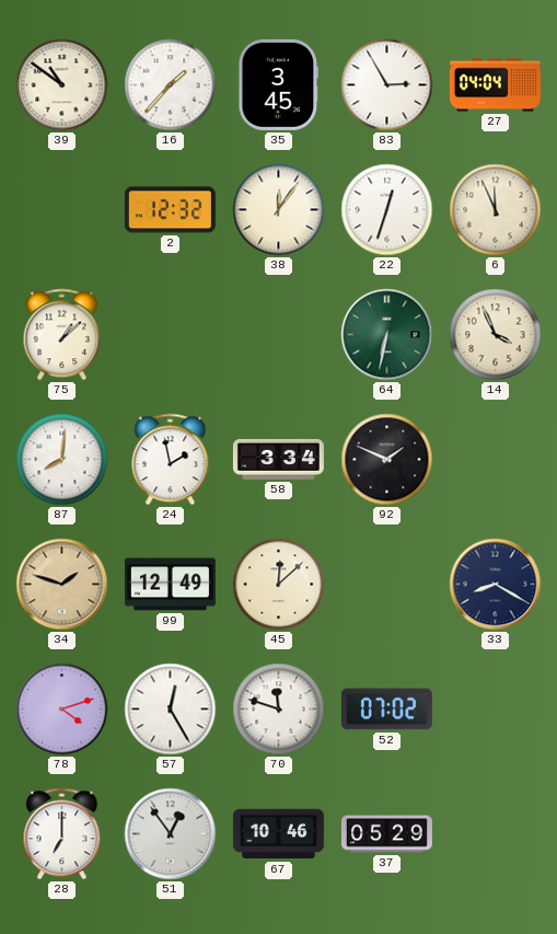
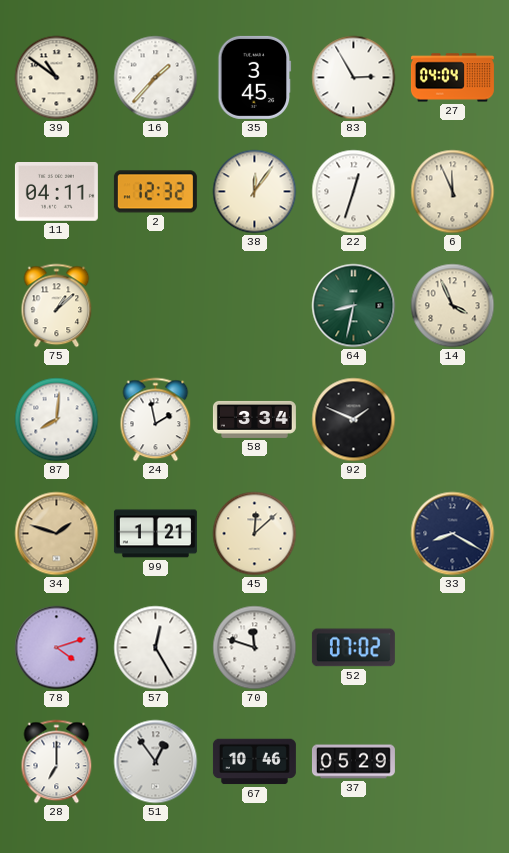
11: none -> 04:11
64: 6:32 -> 8:32
99: 12:49 -> 1:21
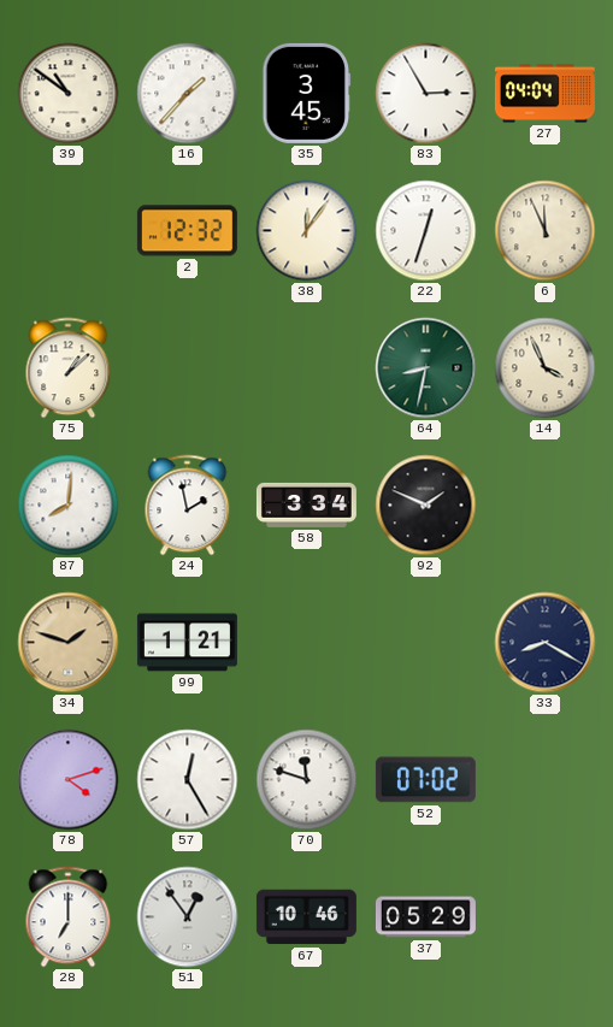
11: 04:11 -> none
45: 12:08 -> none
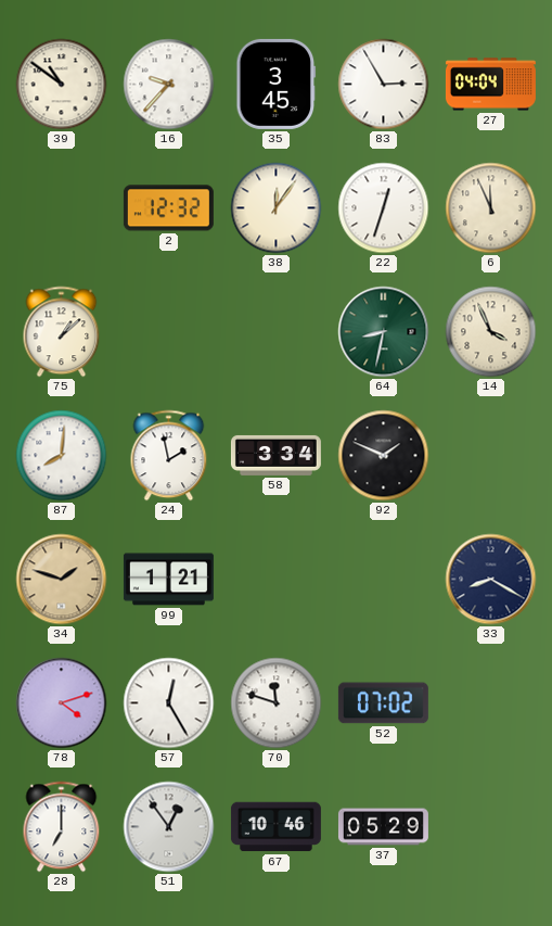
16: 1:37 -> 9:37
